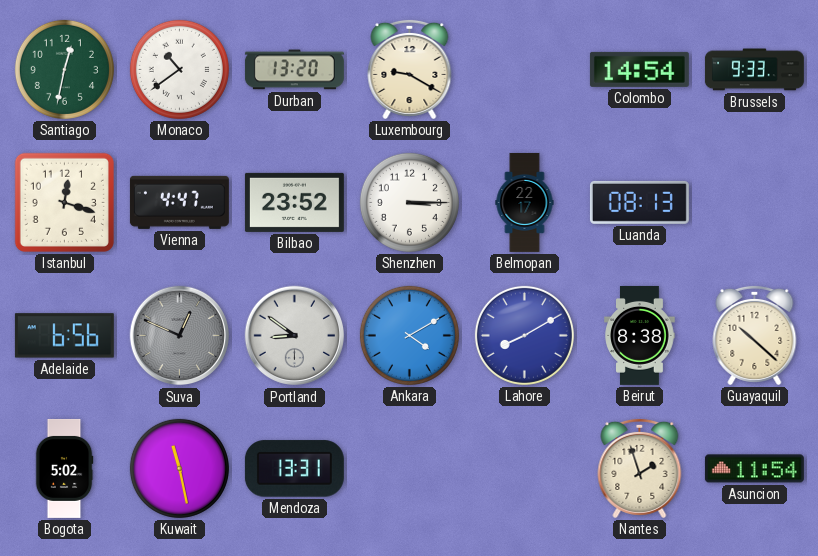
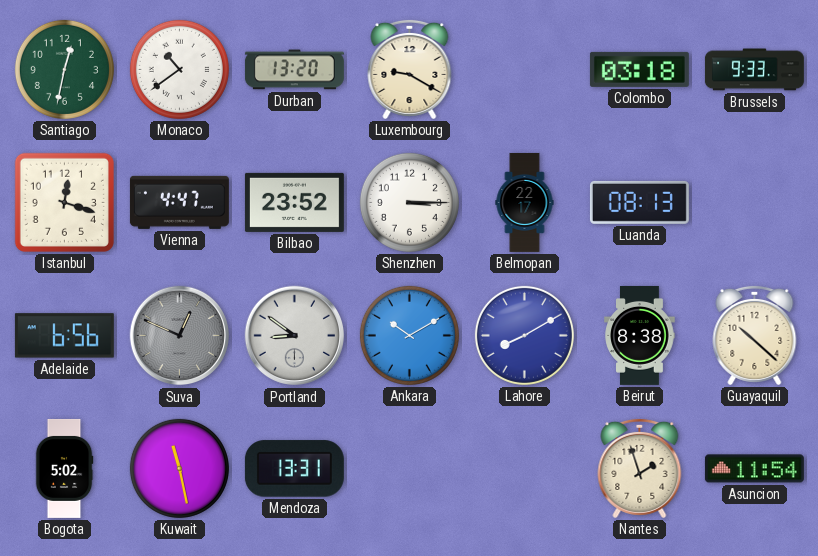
Colombo: 14:54 -> 03:18
Ankara: 4:10 -> 10:10
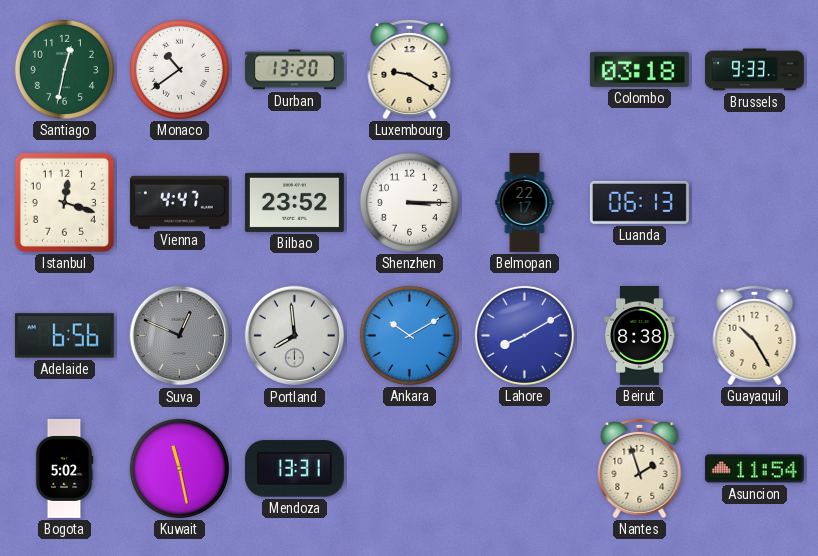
Luanda: 08:13 -> 06:13
Portland: 8:51 -> 7:59
Guayaquil: 10:22 -> 10:25
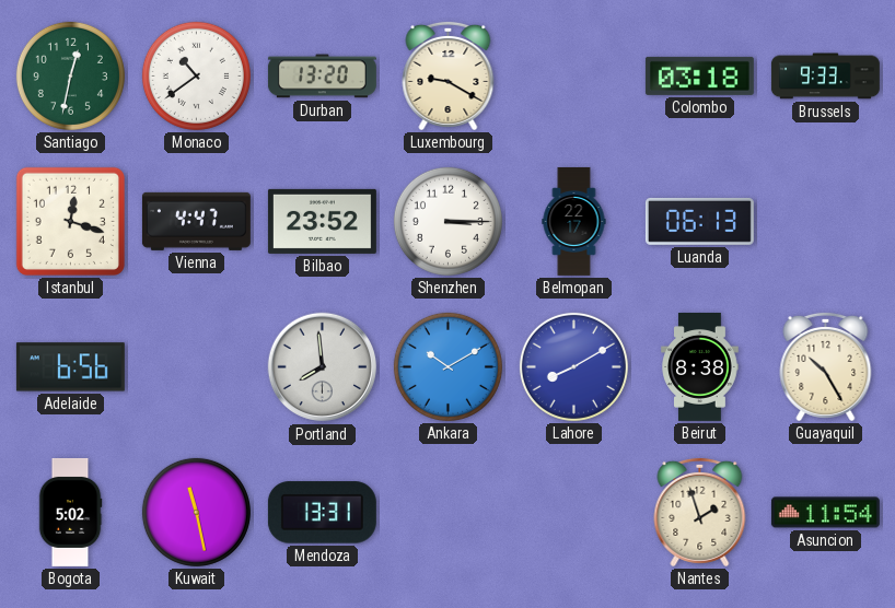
Suva: 12:49 -> none
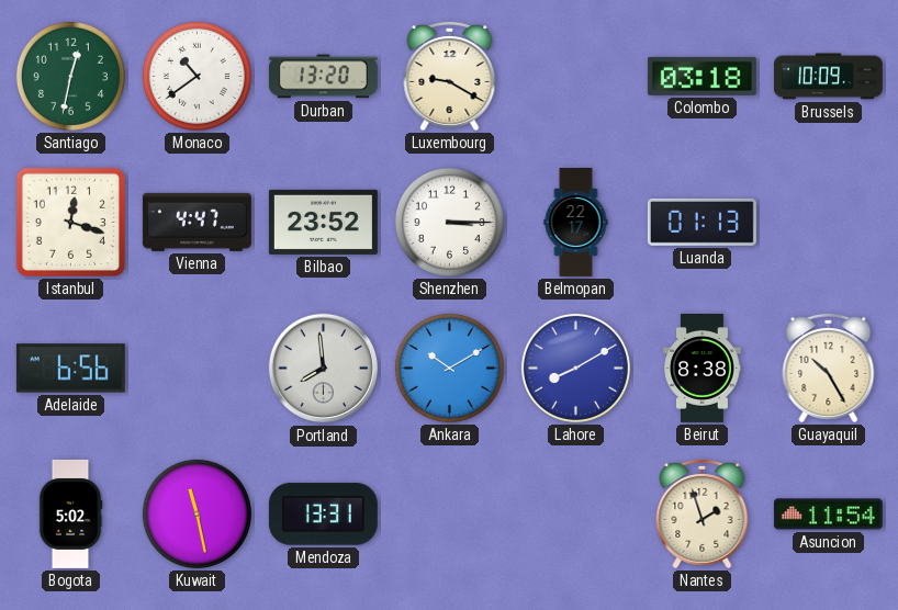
Brussels: 9:33 -> 10:09
Luanda: 06:13 -> 01:13
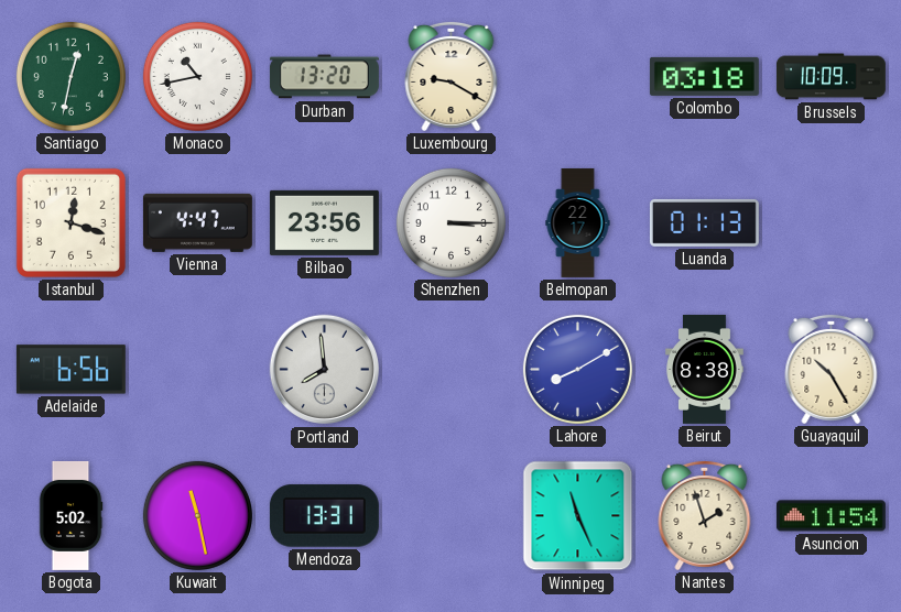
Monaco: 10:39 -> 10:43
Bilbao: 23:52 -> 23:56
Ankara: 10:10 -> none
Winnipeg: none -> 11:26
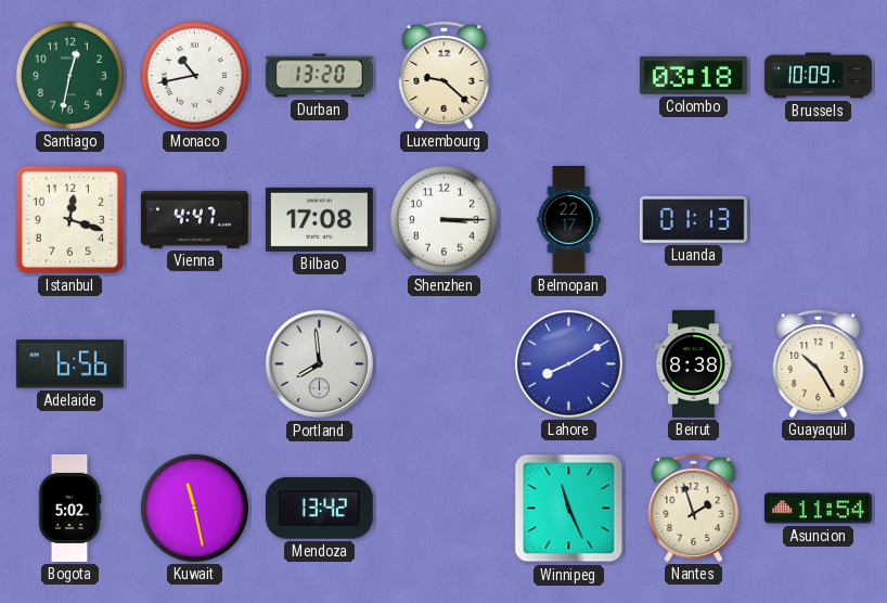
Luxembourg: 9:20 -> 9:22
Bilbao: 23:56 -> 17:08
Mendoza: 13:31 -> 13:42
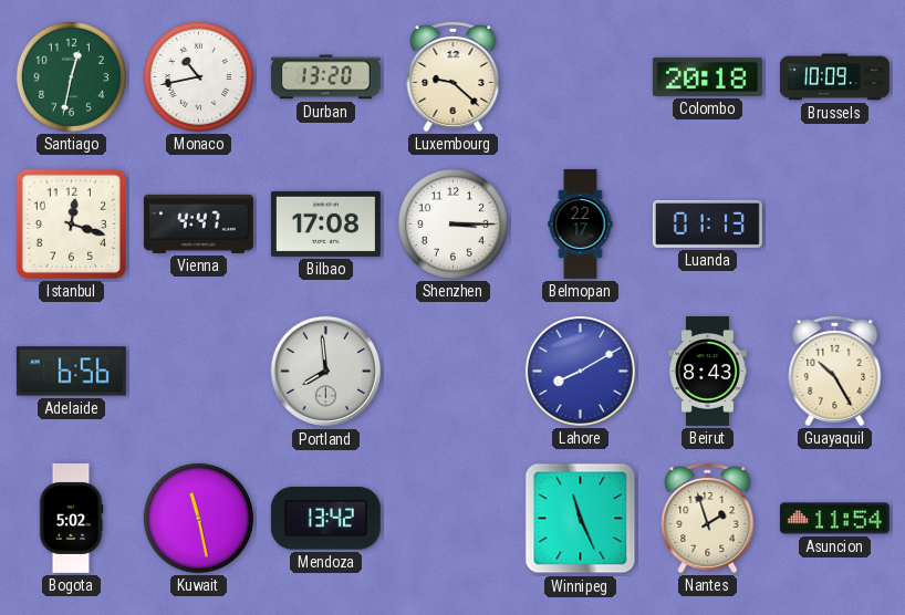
Colombo: 03:18 -> 20:18
Beirut: 8:38 -> 8:43
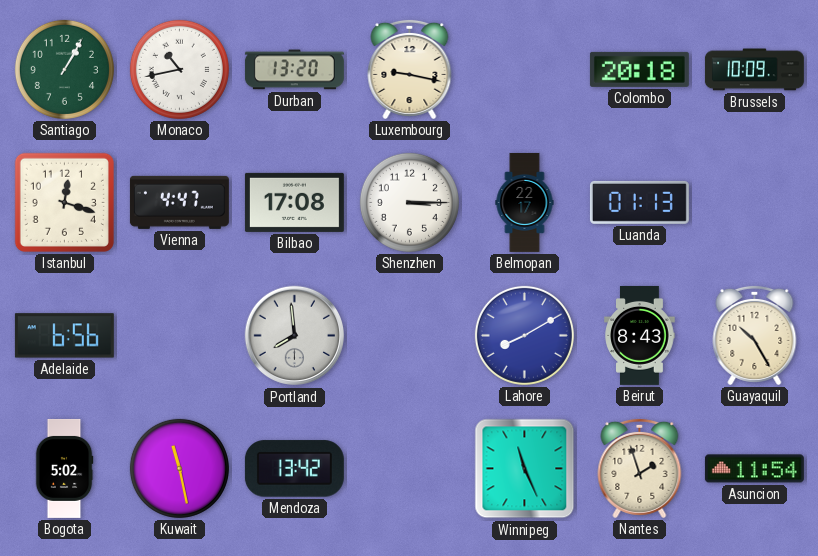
Santiago: 12:32 -> 1:05
Luxembourg: 9:22 -> 9:17
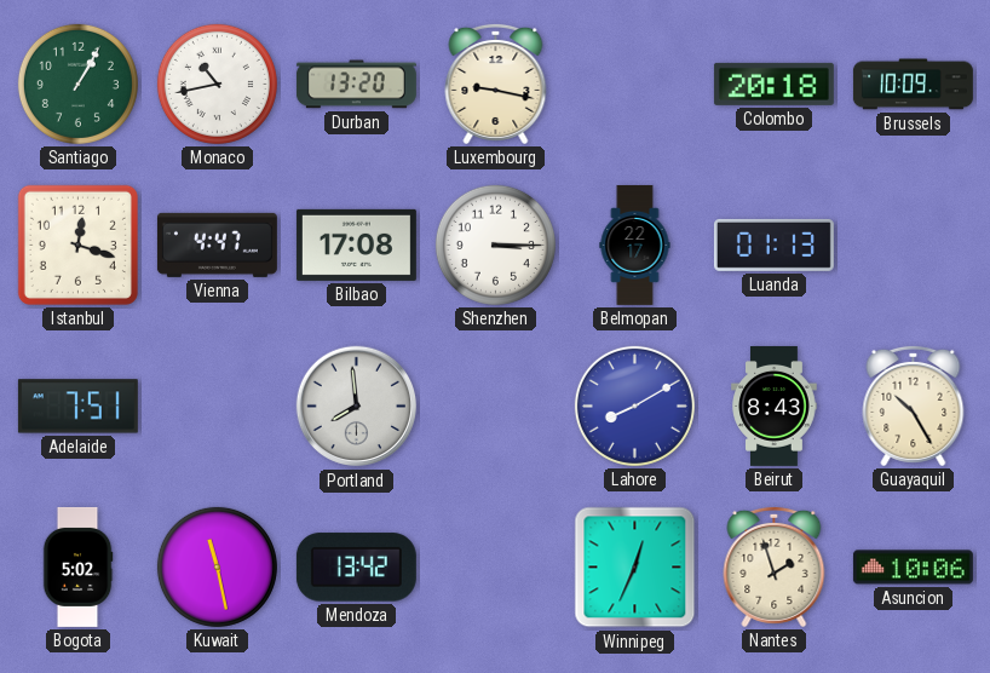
Adelaide: 6:56 -> 7:51
Winnipeg: 11:26 -> 12:34
Asuncion: 11:54 -> 10:06
